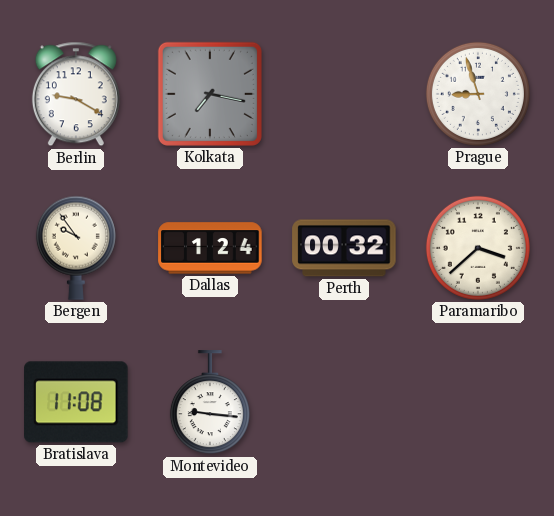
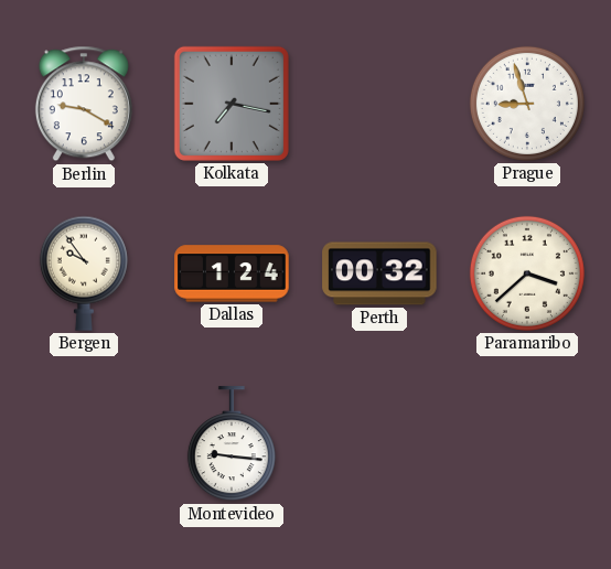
Bratislava: 11:08 -> none
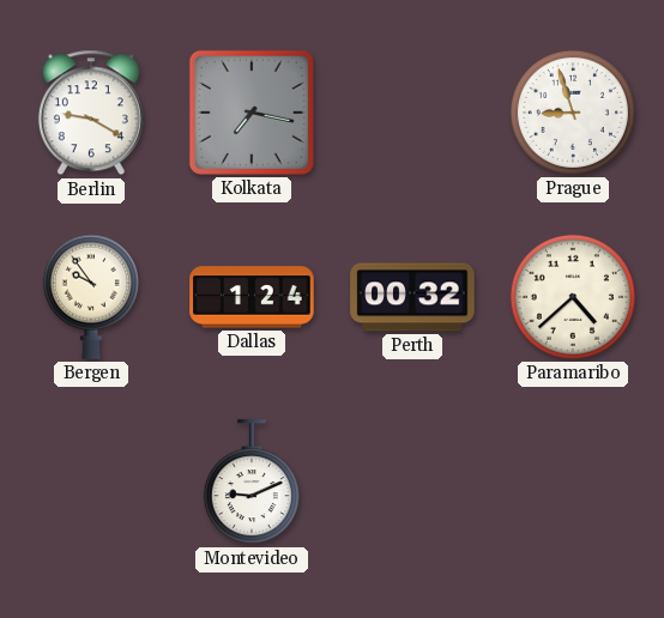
Paramaribo: 3:38 -> 4:38
Montevideo: 9:16 -> 9:11
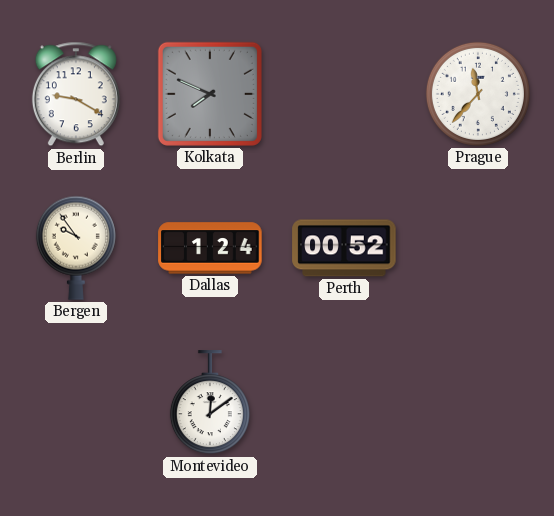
Kolkata: 7:17 -> 7:49
Prague: 8:57 -> 11:37
Perth: 00:32 -> 00:52
Paramaribo: 4:38 -> none
Montevideo: 9:11 -> 12:09
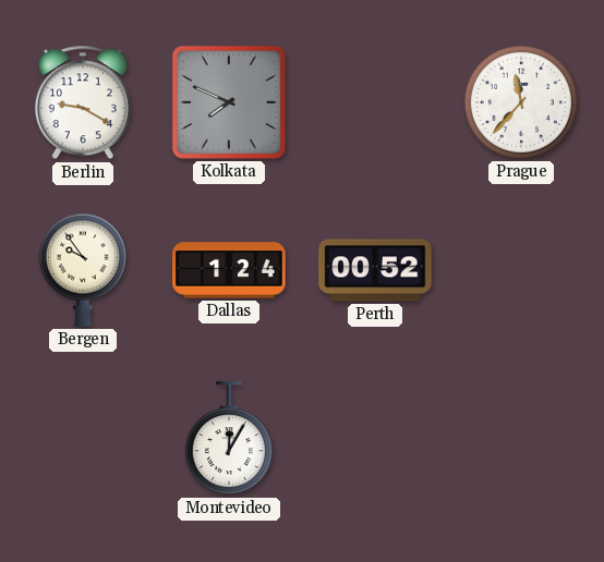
Montevideo: 12:09 -> 12:05
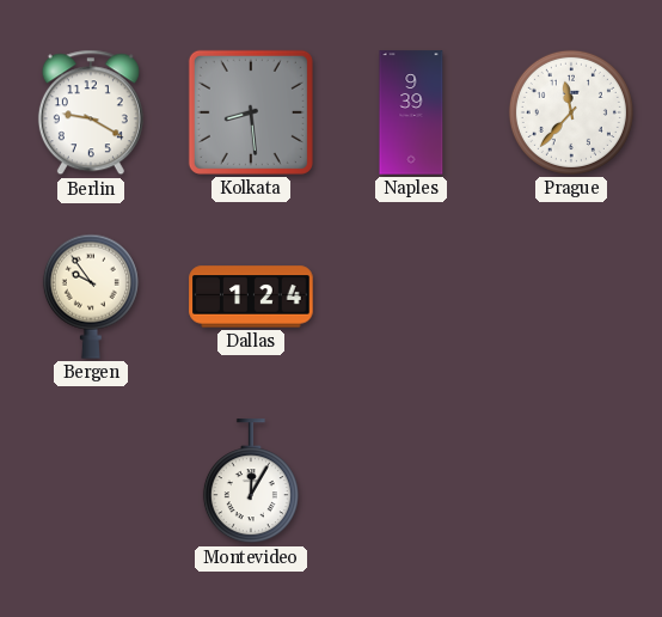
Kolkata: 7:49 -> 8:29
Naples: none -> 9:39
Perth: 00:52 -> none
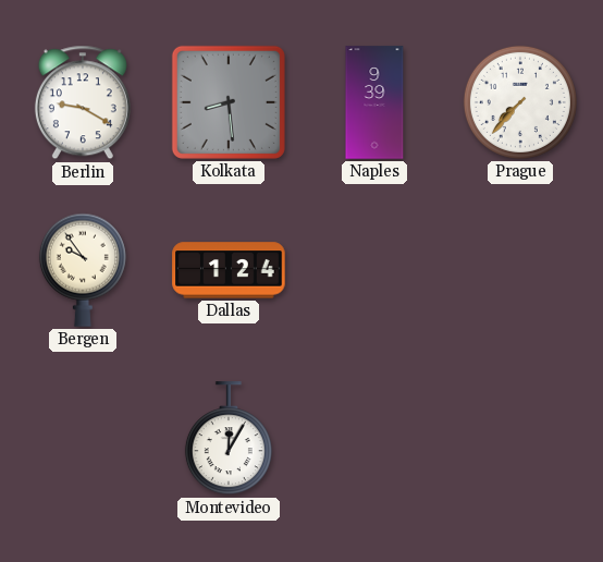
Prague: 11:37 -> 7:37
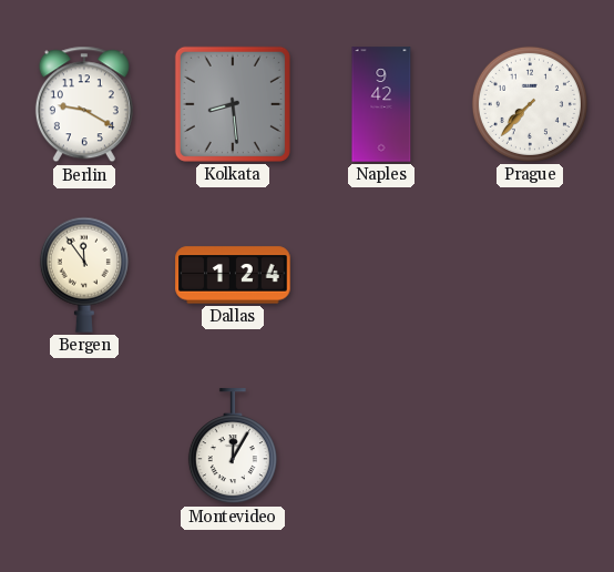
Naples: 9:39 -> 9:42
Bergen: 9:54 -> 11:54
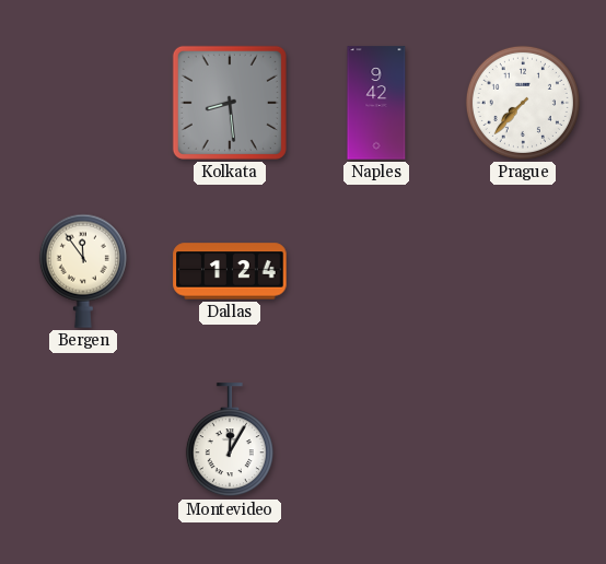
Berlin: 9:20 -> none
